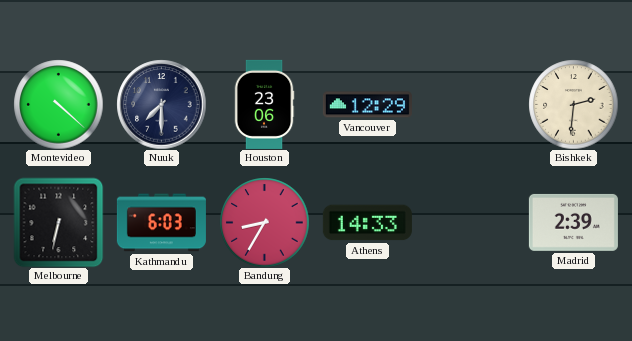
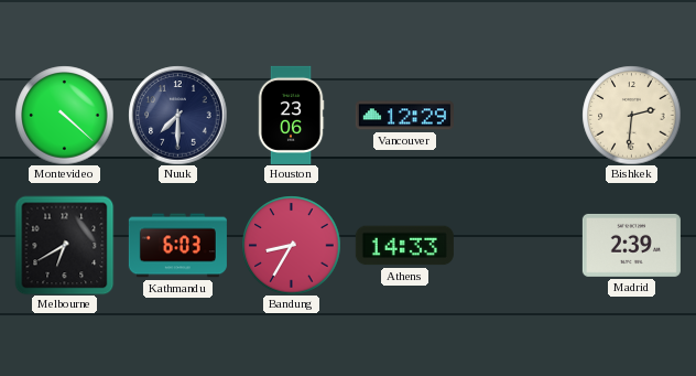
Melbourne: 6:32 -> 6:40
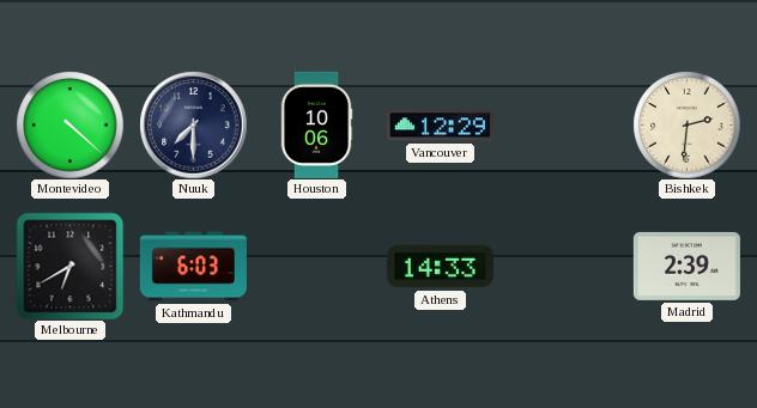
Houston: 23:06 -> 10:06
Bandung: 8:35 -> none
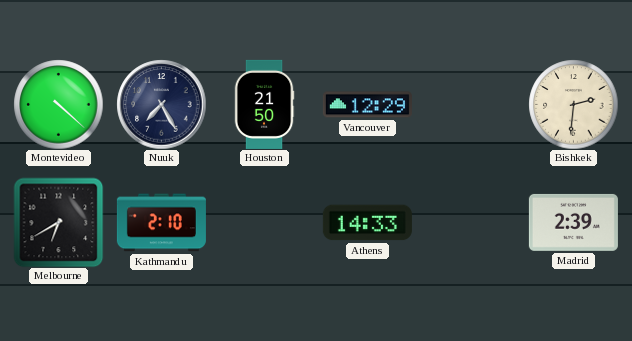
Nuuk: 7:30 -> 7:25
Houston: 10:06 -> 21:50
Kathmandu: 6:03 -> 2:10
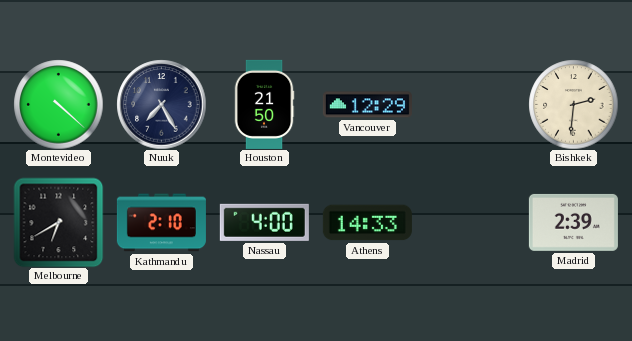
Nassau: none -> 4:00
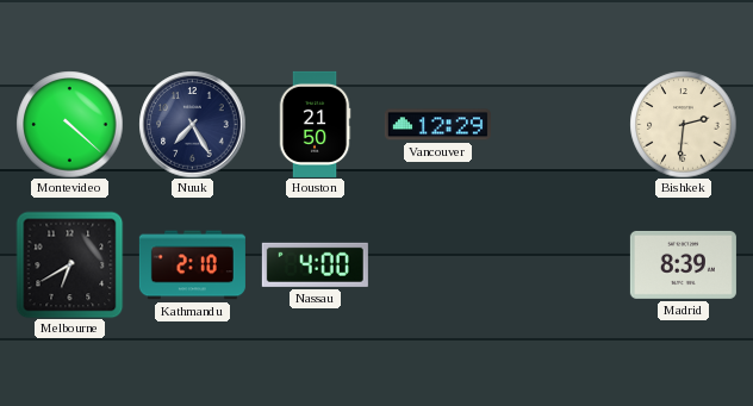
Athens: 14:33 -> none
Madrid: 2:39 -> 8:39
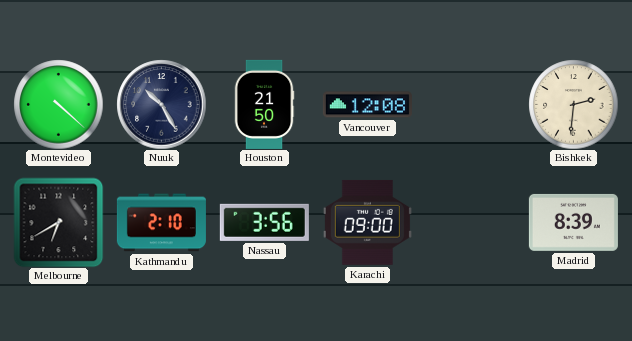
Nuuk: 7:25 -> 10:25
Vancouver: 12:29 -> 12:08
Nassau: 4:00 -> 3:56
Karachi: none -> 09:00
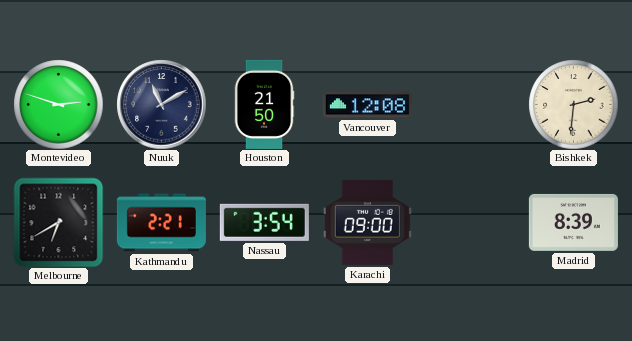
Montevideo: 4:22 -> 2:48
Nuuk: 10:25 -> 11:10
Kathmandu: 2:10 -> 2:21
Nassau: 3:56 -> 3:54
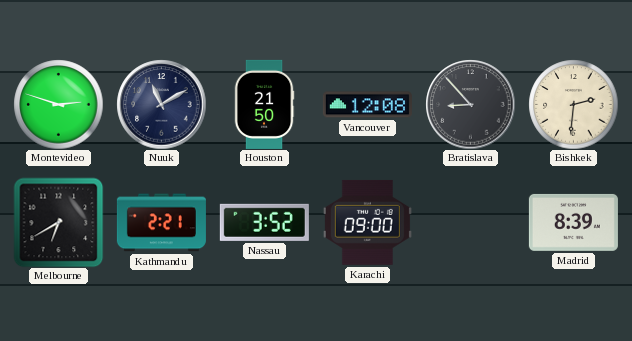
Bratislava: none -> 8:53
Nassau: 3:54 -> 3:52
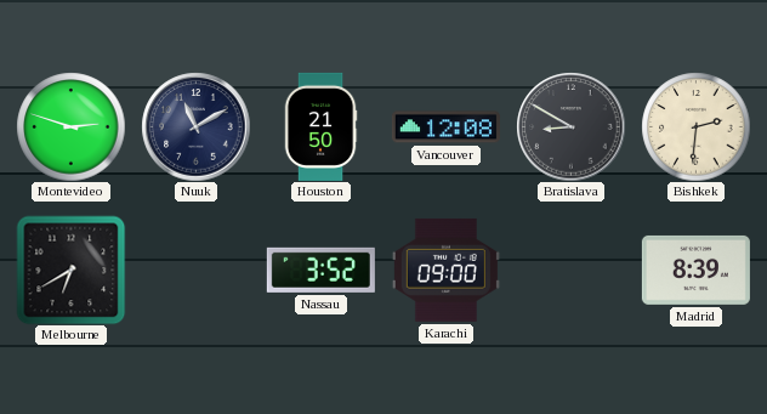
Bratislava: 8:53 -> 8:50
Kathmandu: 2:21 -> none
